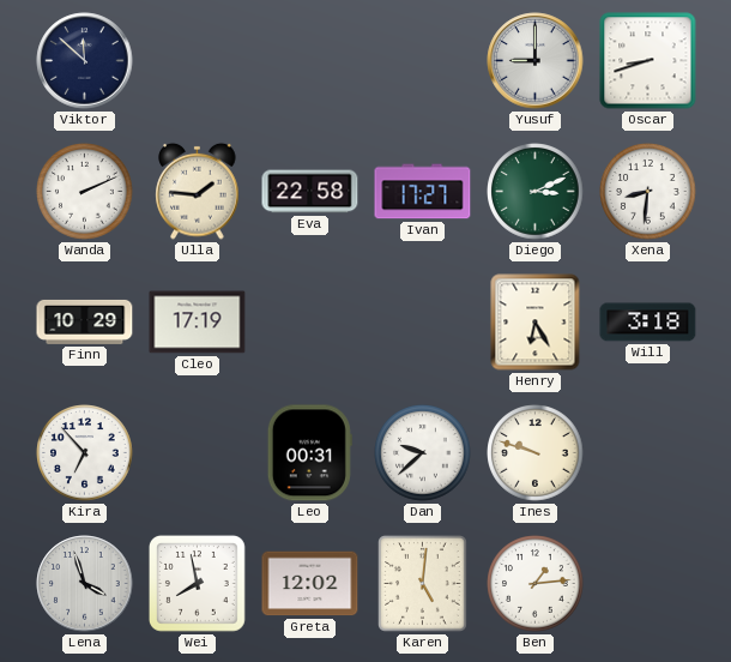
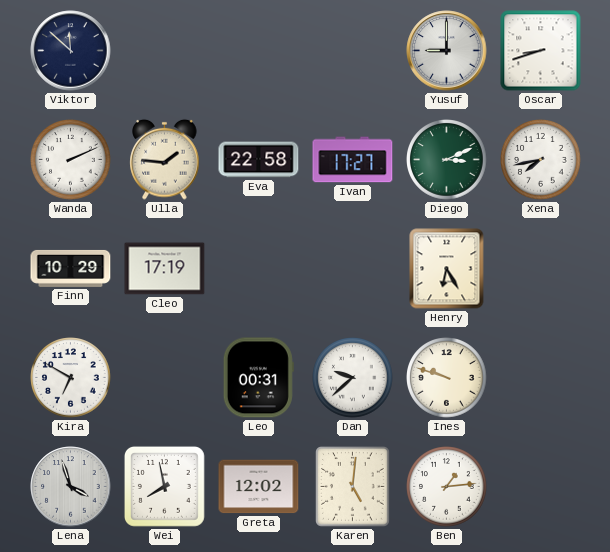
Xena: 8:31 -> 7:43
Will: 3:18 -> none
Kira: 6:53 -> 6:50
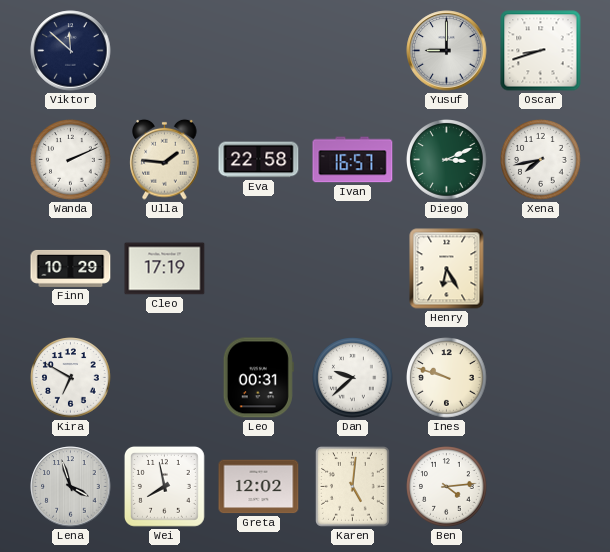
Ivan: 17:27 -> 16:57
Ben: 1:14 -> 4:14
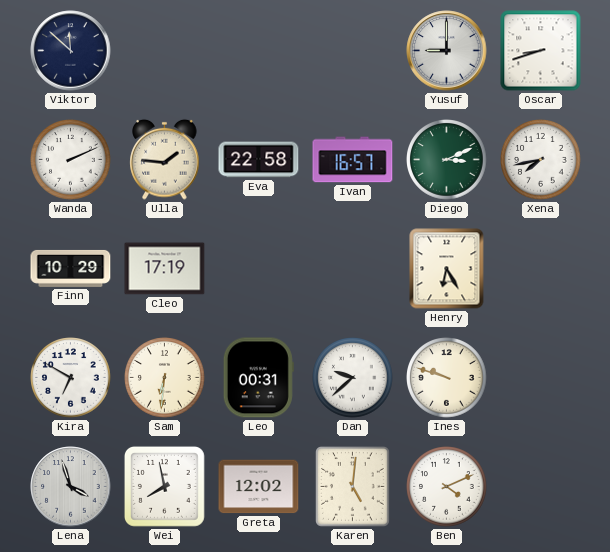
Sam: none -> 6:31
Ben: 4:14 -> 4:11
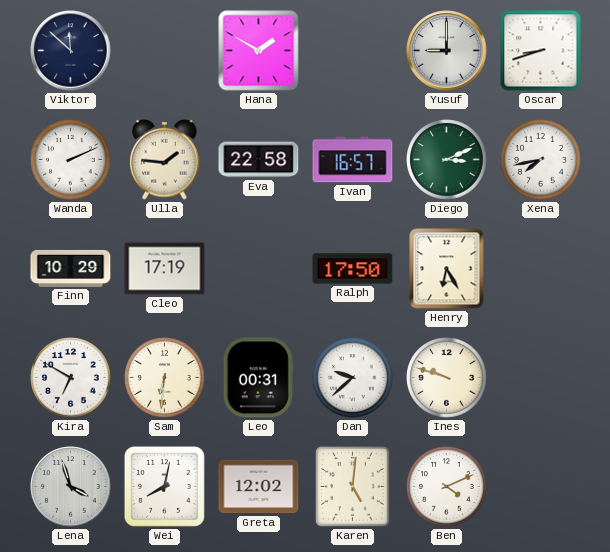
Hana: none -> 1:50
Ralph: none -> 17:50
Wei: 7:58 -> 8:02
